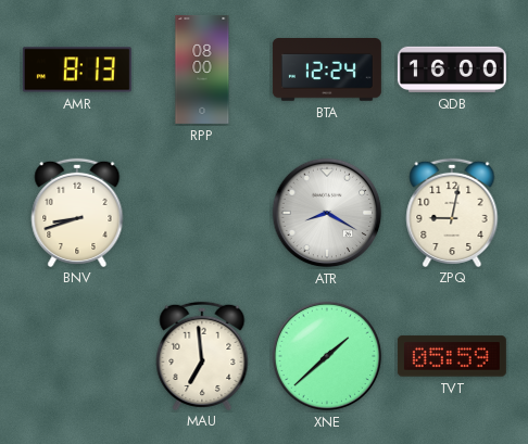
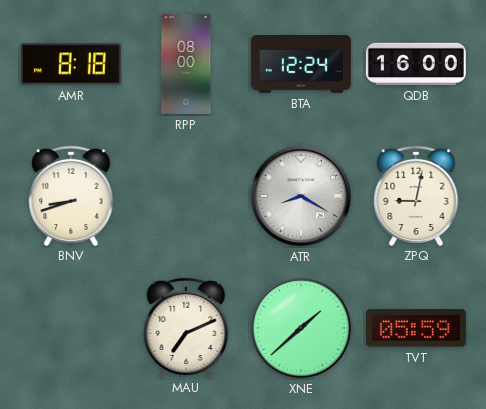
AMR: 8:13 -> 8:18
MAU: 6:59 -> 7:11
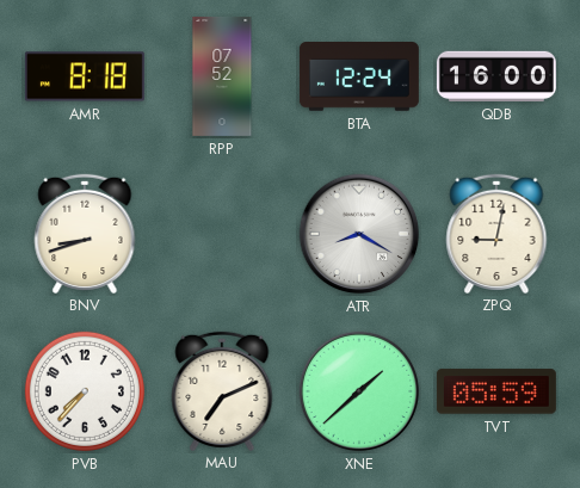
RPP: 08:00 -> 07:52
PVB: none -> 7:37
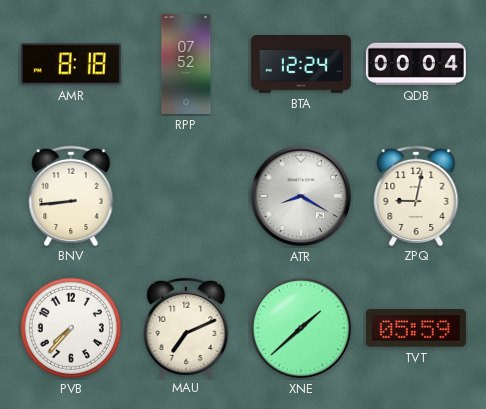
QDB: 16:00 -> 00:04
BNV: 8:42 -> 8:44
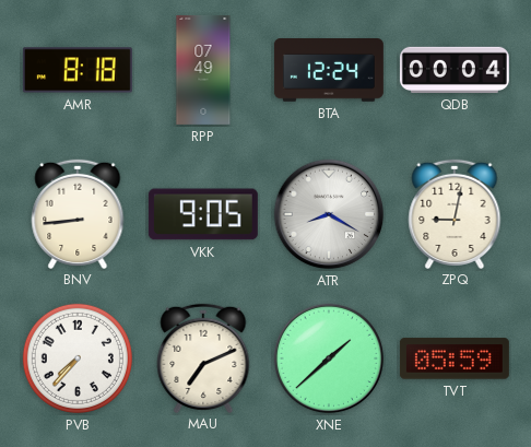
RPP: 07:52 -> 07:49
VKK: none -> 9:05
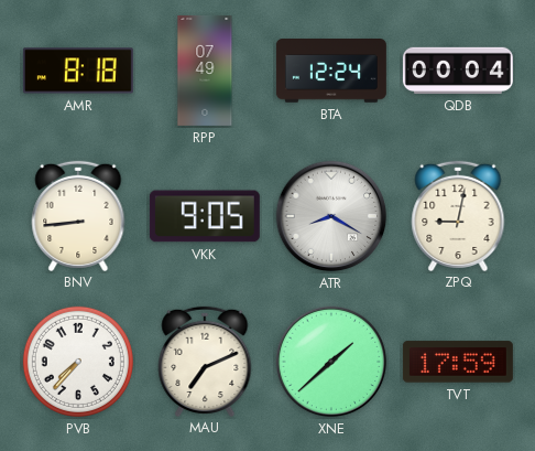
TVT: 05:59 -> 17:59
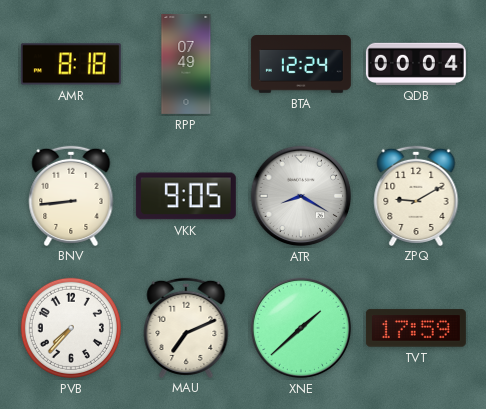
ZPQ: 9:02 -> 9:10
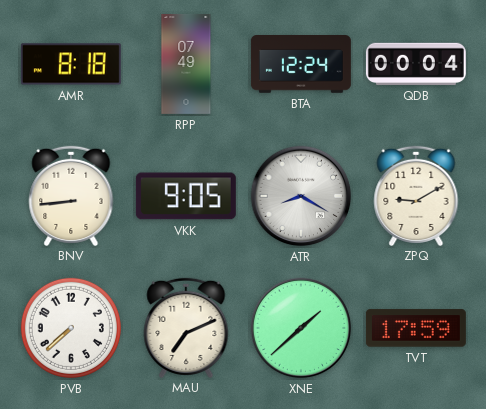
PVB: 7:37 -> 7:38
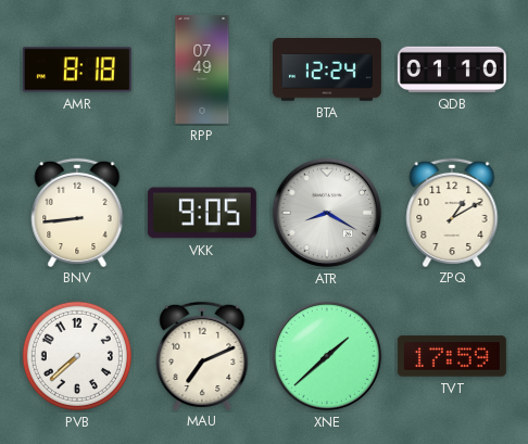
QDB: 00:04 -> 01:10
ZPQ: 9:10 -> 1:10
